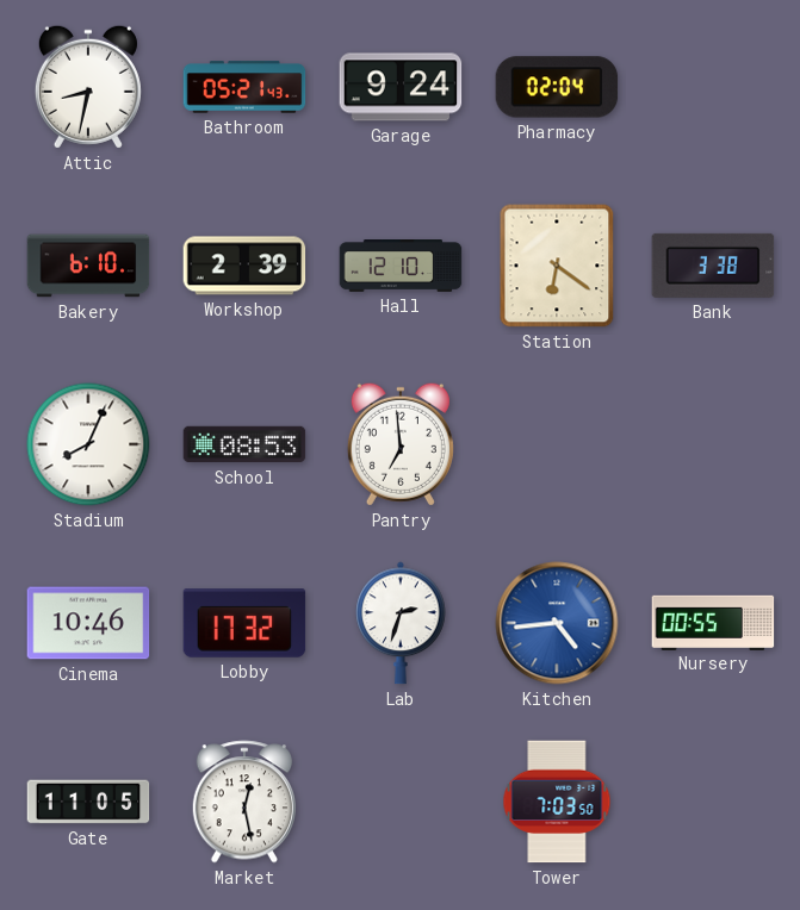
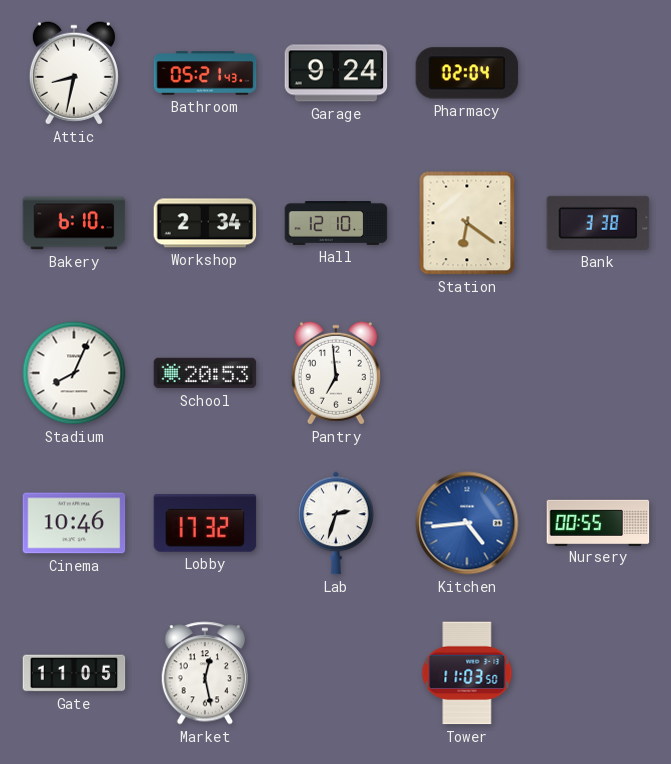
Workshop: 2:39 -> 2:34
School: 08:53 -> 20:53
Tower: 7:03 -> 11:03
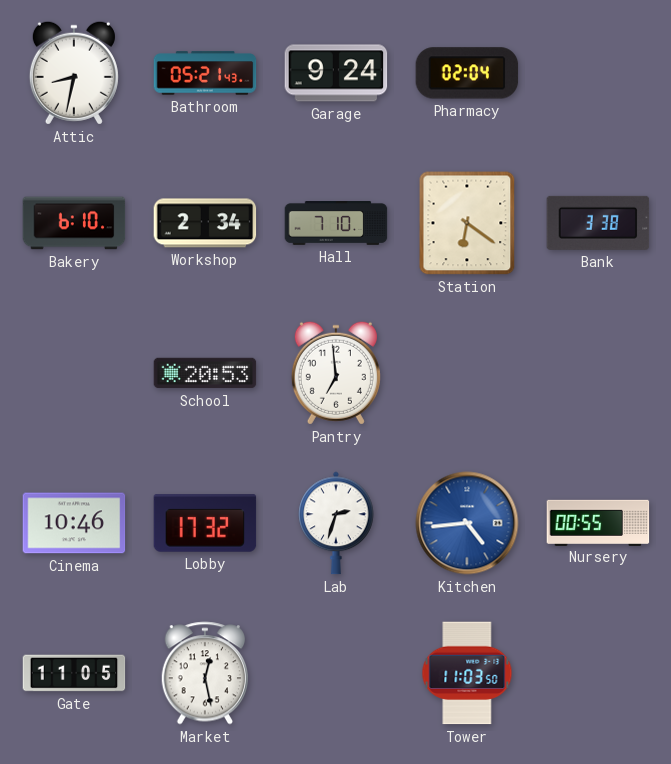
Hall: 12:10 -> 7:10
Stadium: 8:04 -> none
